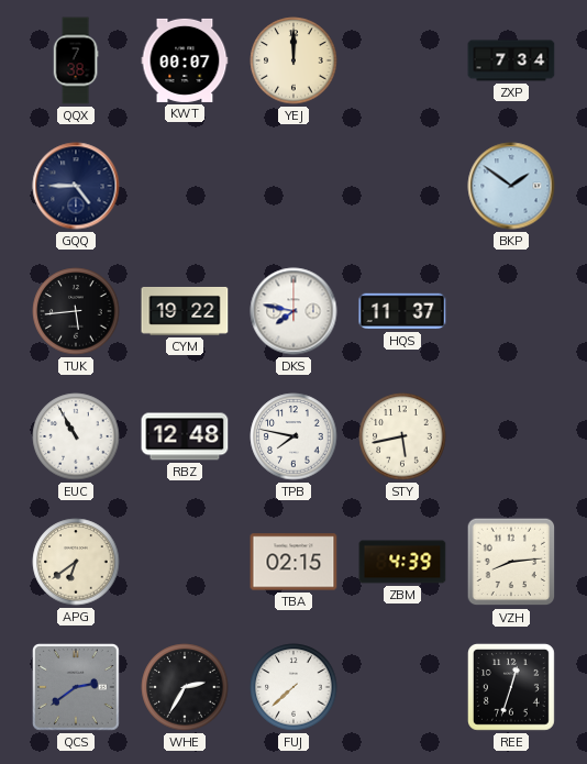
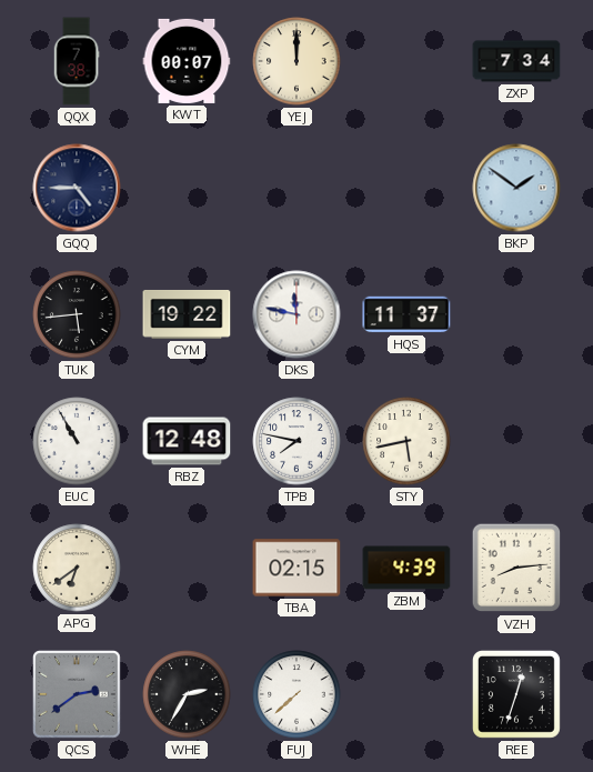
DKS: 7:47 -> 11:47
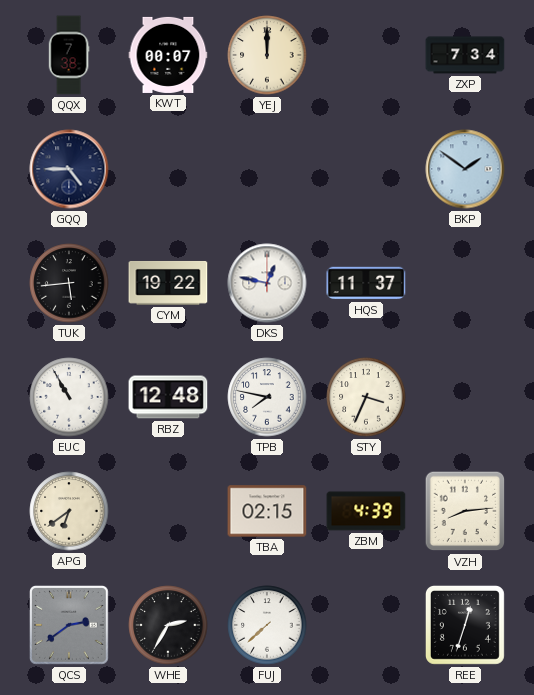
DKS: 11:47 -> 12:47
STY: 5:43 -> 3:34
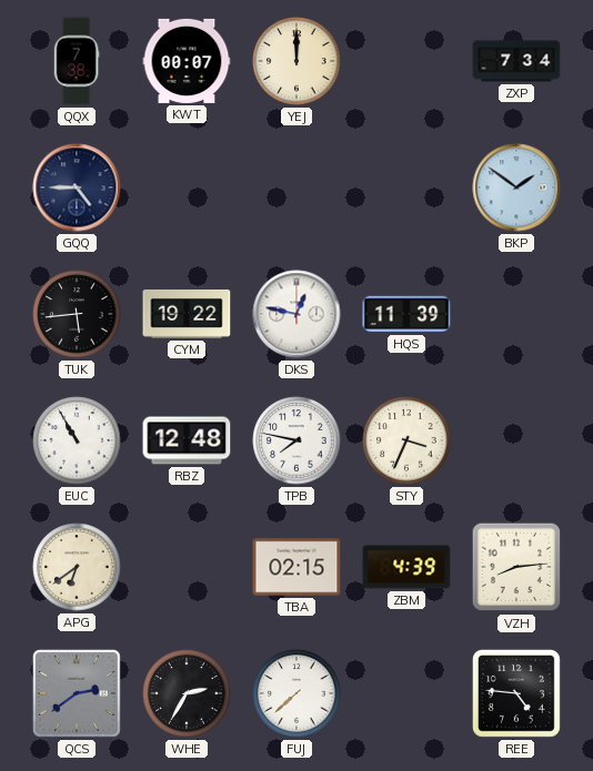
HQS: 11:37 -> 11:39
REE: 12:33 -> 4:46
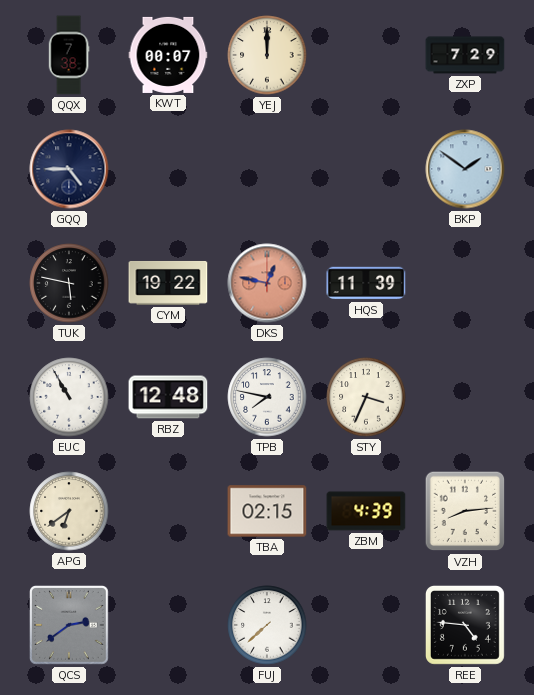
ZXP: 7:34 -> 7:29
TUK: 5:44 -> 5:47
DKS dial: white -> salmon
WHE: 2:35 -> none
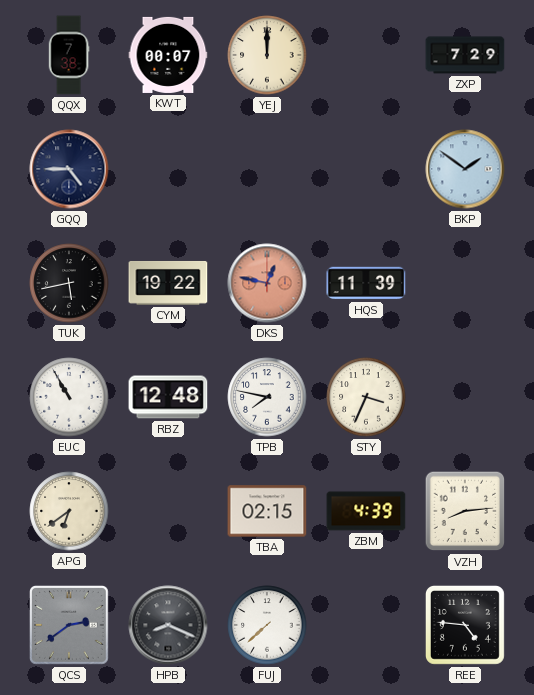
TUK: 5:47 -> 5:43
HPB: none -> 8:19
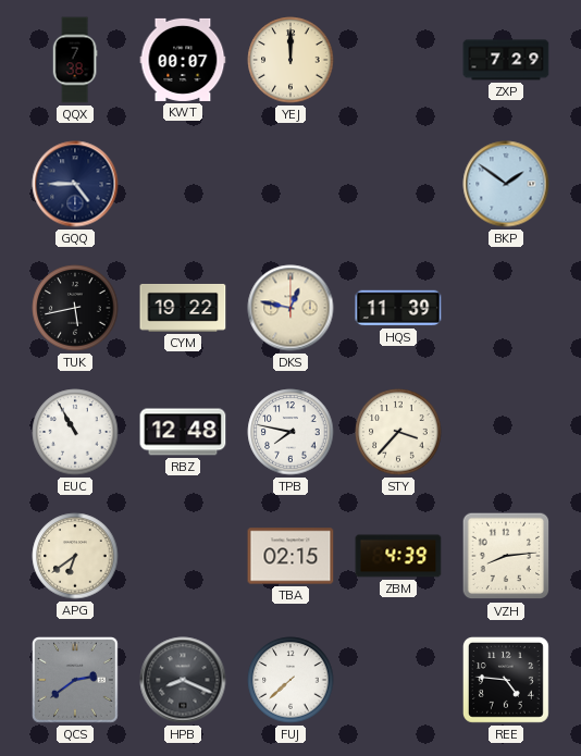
DKS dial: salmon -> cream
STY: 3:34 -> 3:37
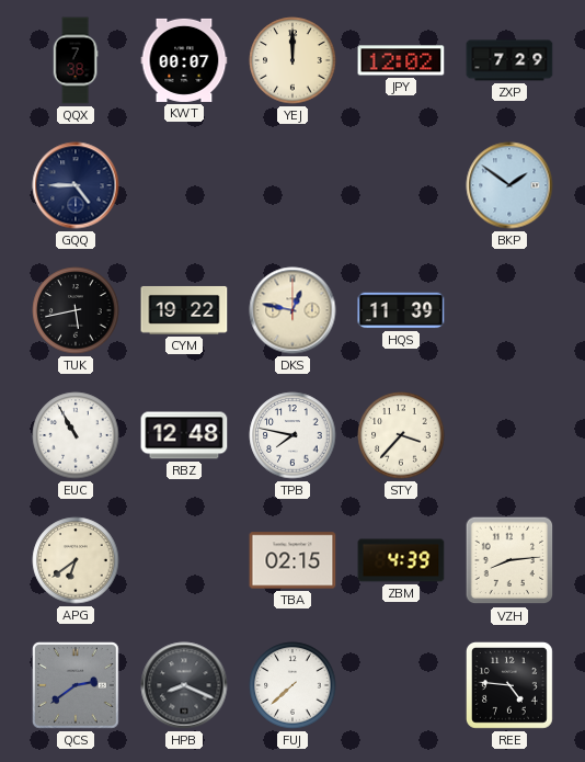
JPY: none -> 12:02
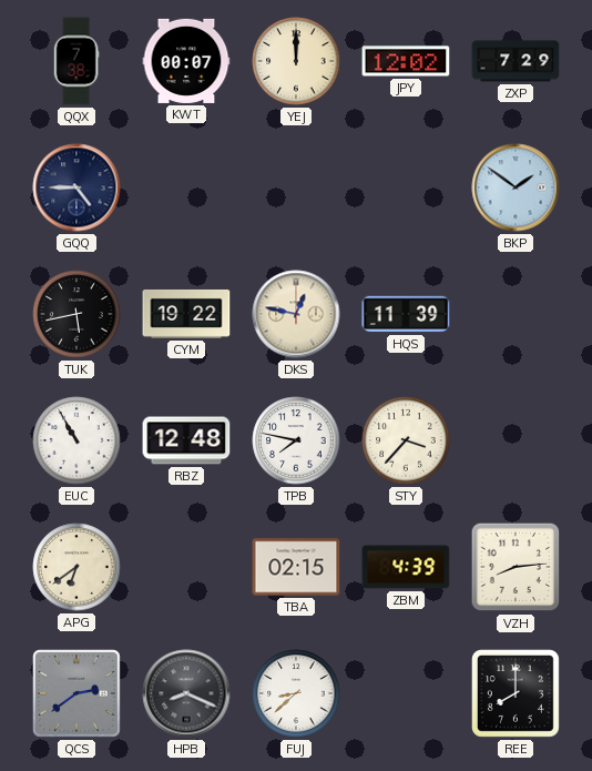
FUJ: 7:38 -> 8:38
REE: 4:46 -> 8:00
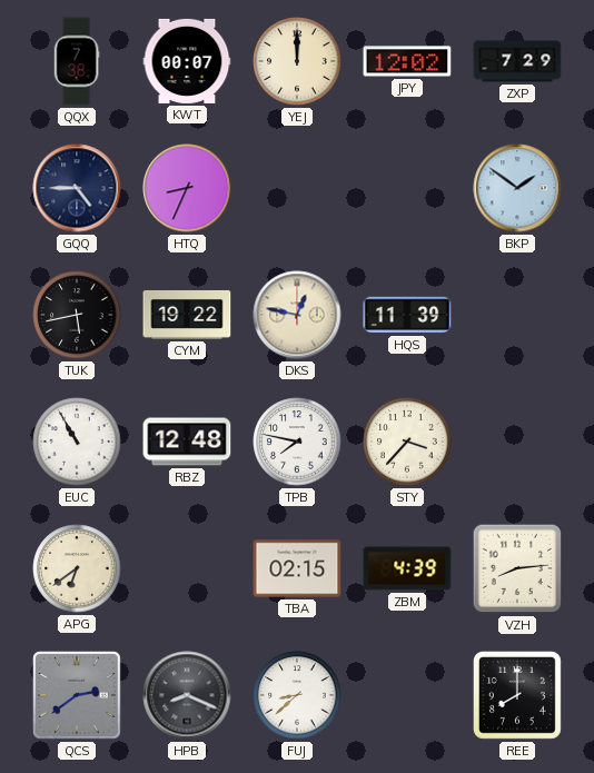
HTQ: none -> 8:34
